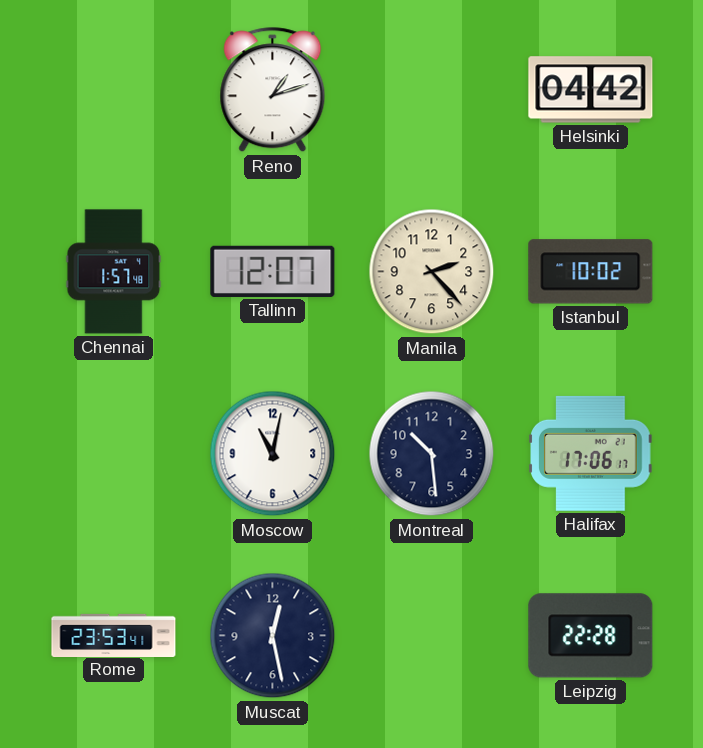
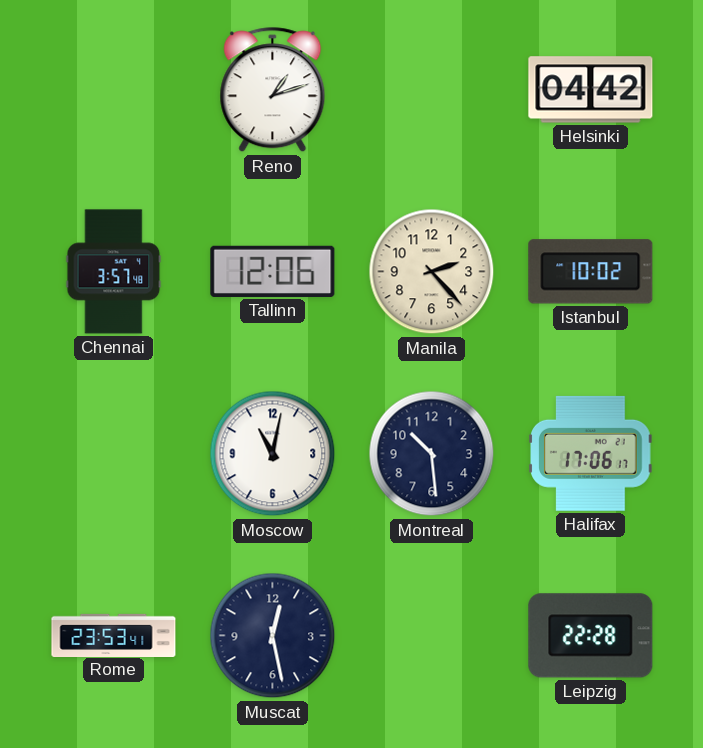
Chennai: 1:57 -> 3:57
Tallinn: 12:07 -> 12:06
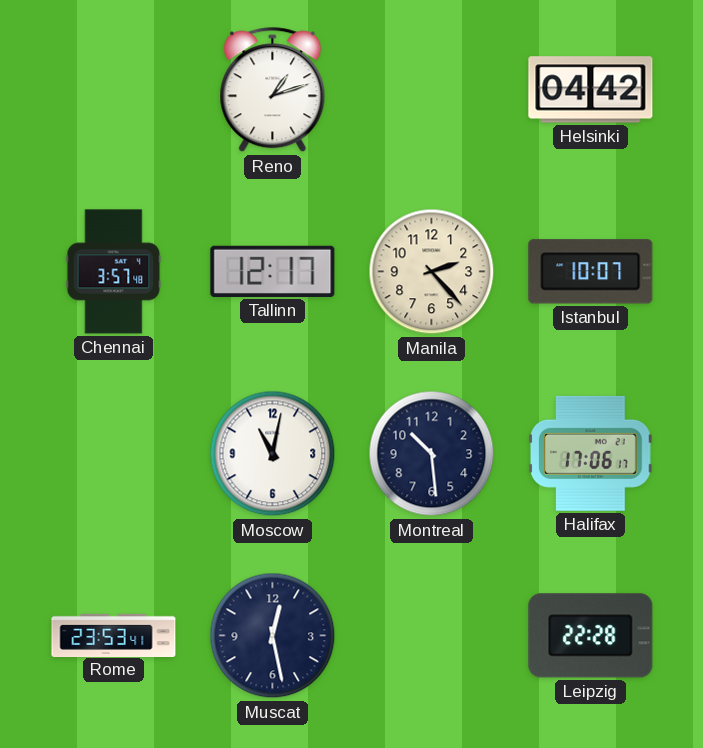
Tallinn: 12:06 -> 12:17
Istanbul: 10:02 -> 10:07
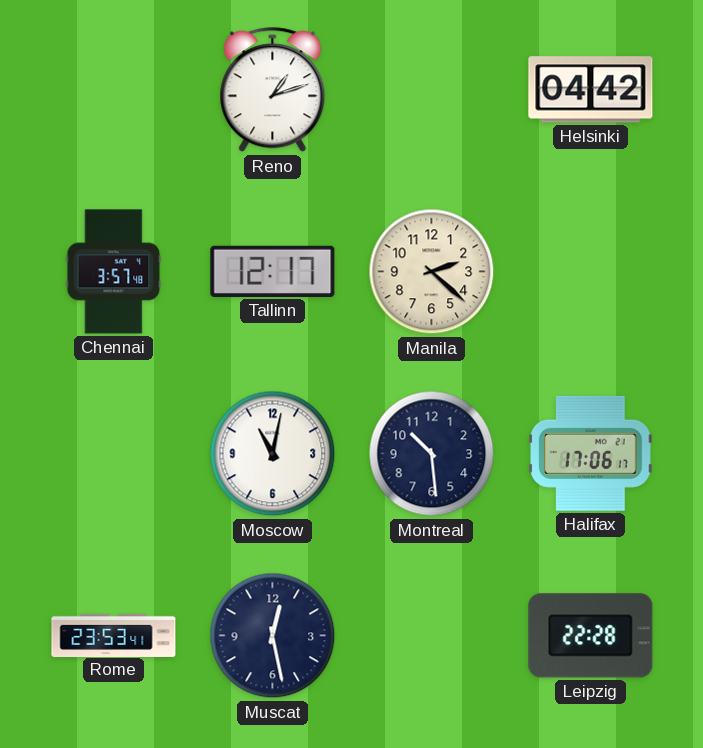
Manila: 2:23 -> 2:22
Istanbul: 10:07 -> none
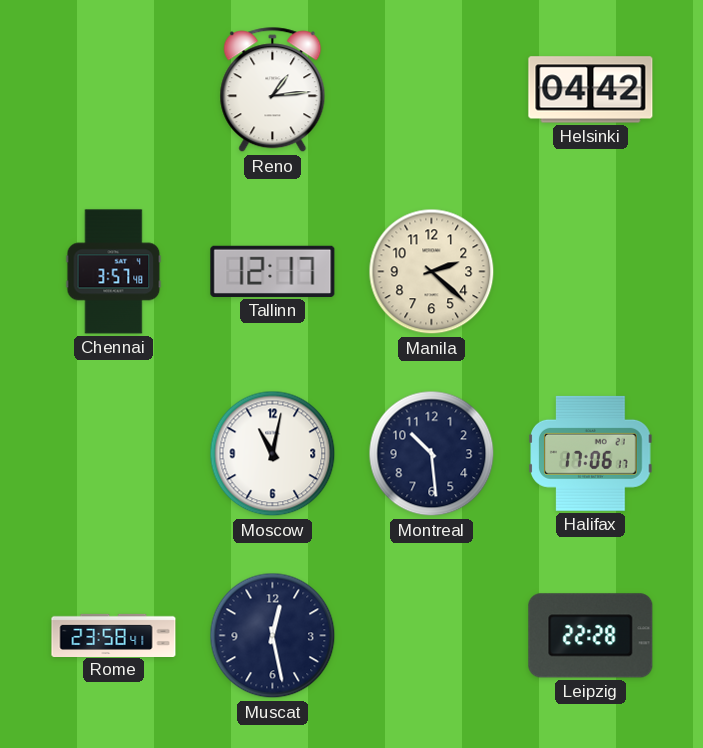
Reno: 1:12 -> 1:14
Rome: 23:53 -> 23:58
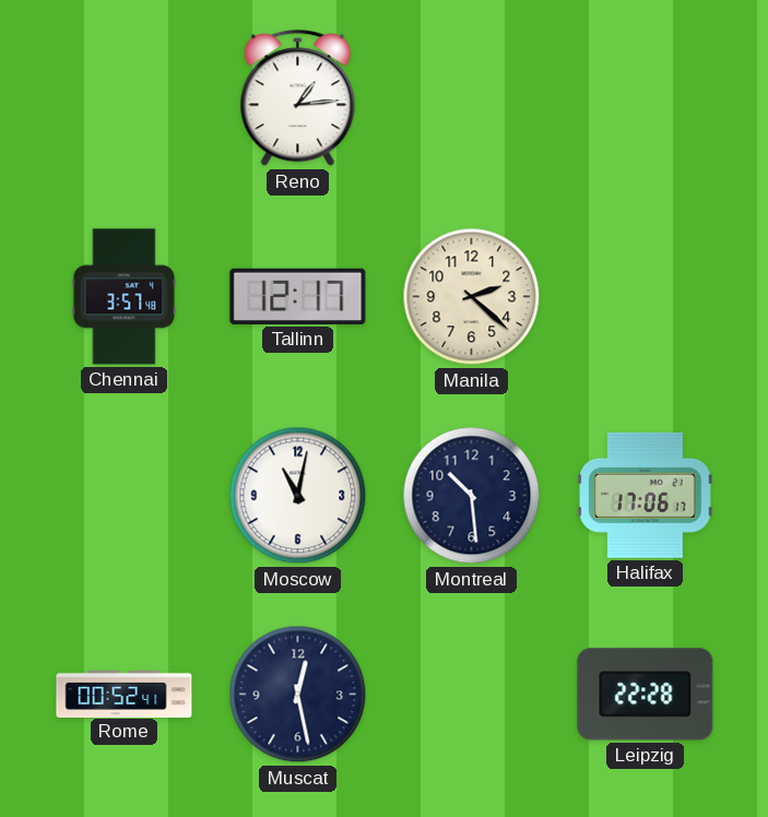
Helsinki: 04:42 -> none
Rome: 23:58 -> 00:52
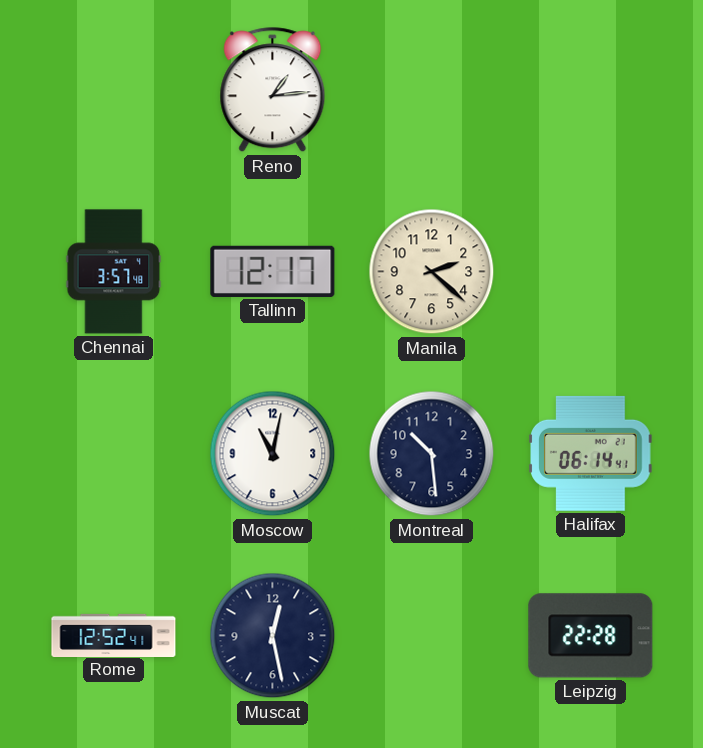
Halifax: 17:06 -> 06:14
Rome: 00:52 -> 12:52
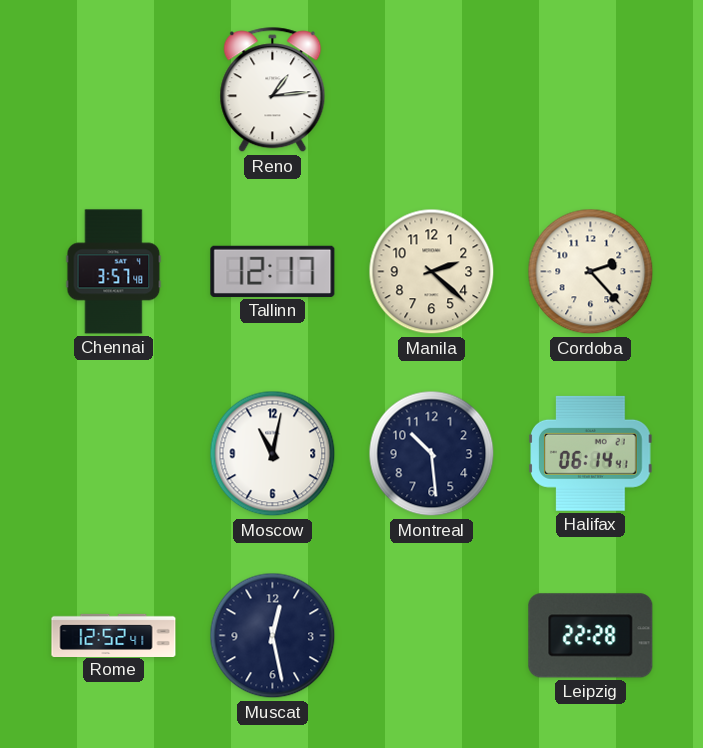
Cordoba: none -> 2:23
